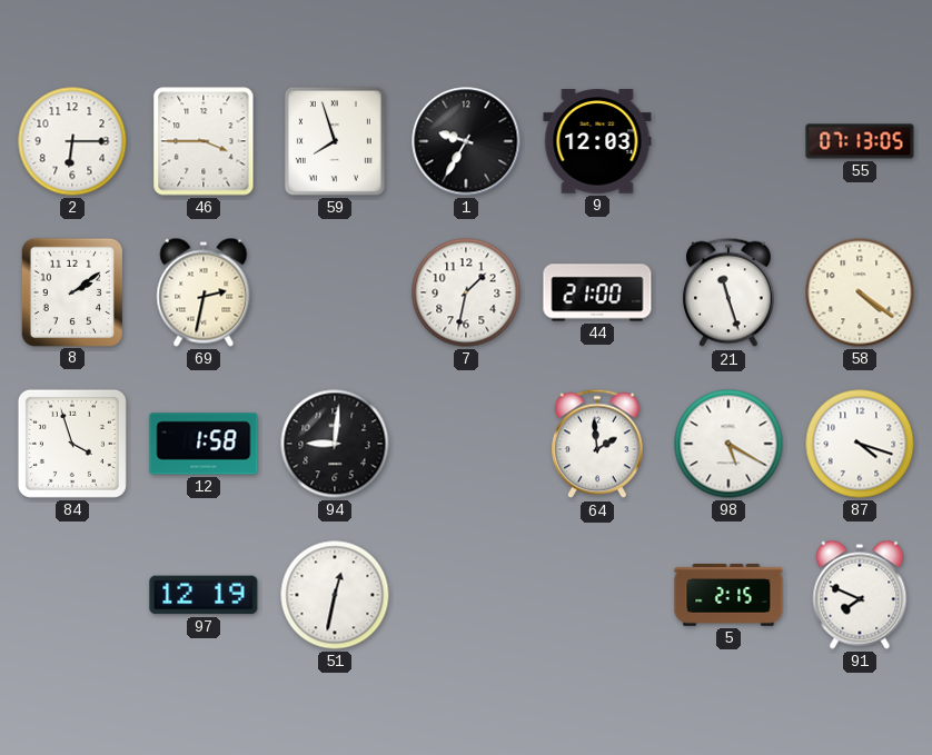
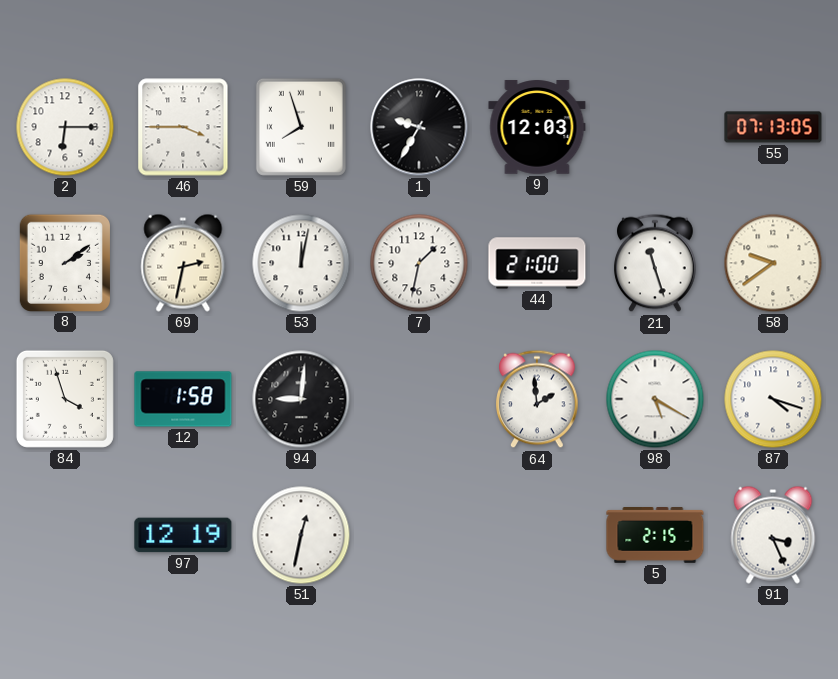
53: none -> 12:02
58: 4:21 -> 9:39
91: 7:49 -> 3:26
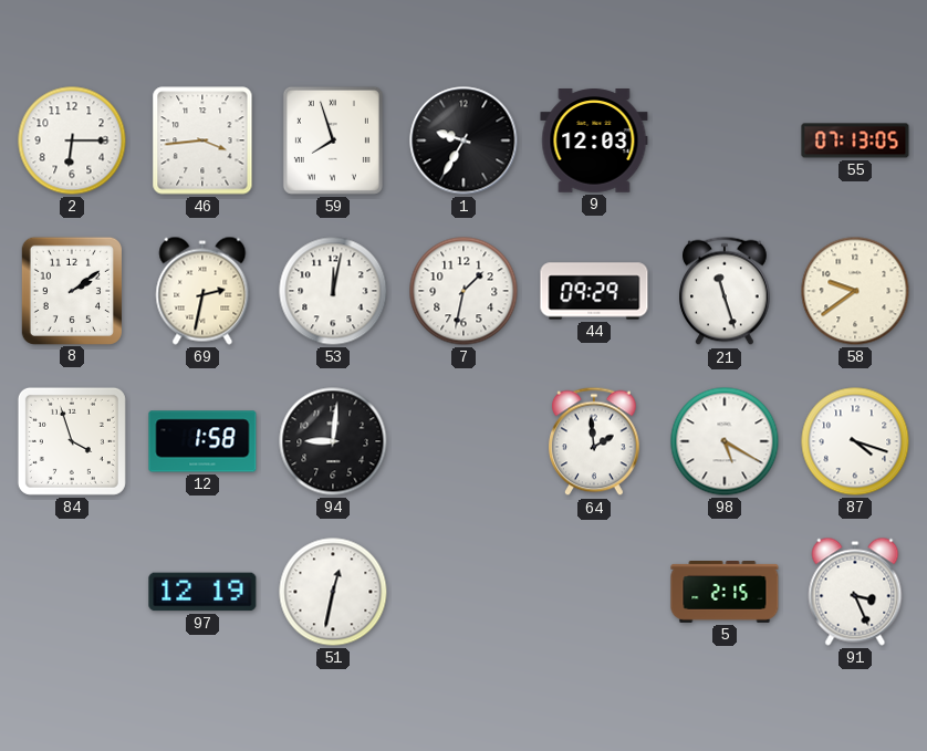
46: 3:45 -> 3:44
44: 21:00 -> 09:29
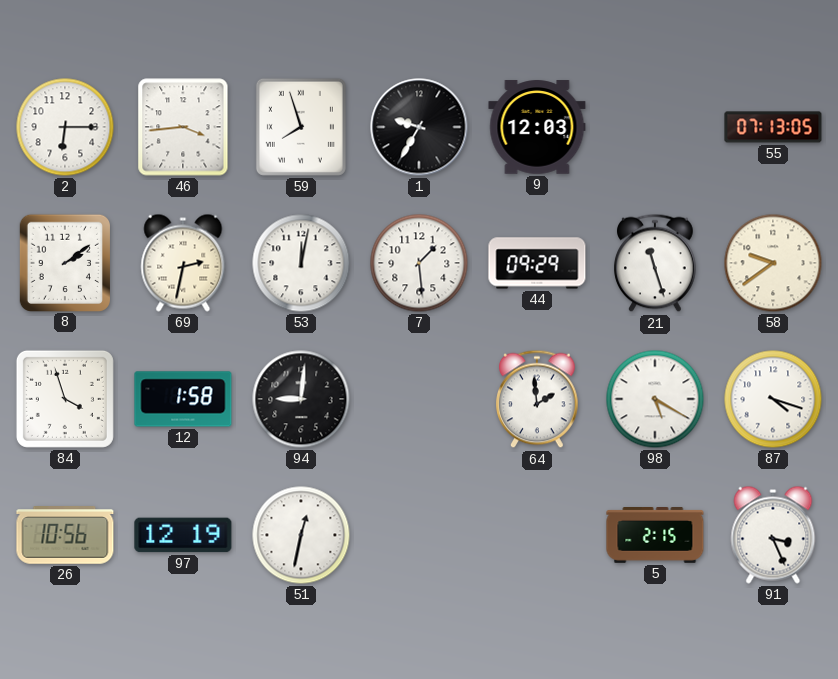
7: 1:32 -> 1:29
26: none -> 10:56
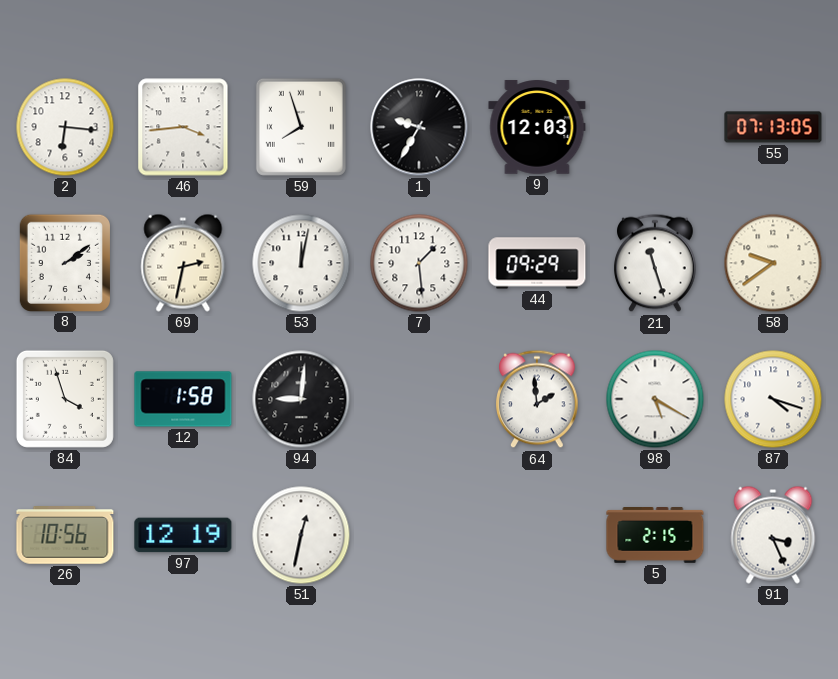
2: 6:15 -> 6:16
